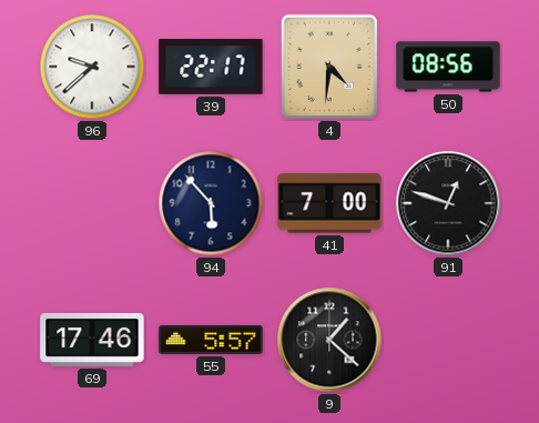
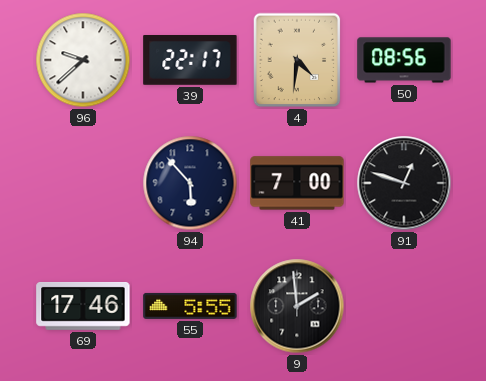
55: 5:57 -> 5:55
9: 1:22 -> 1:59
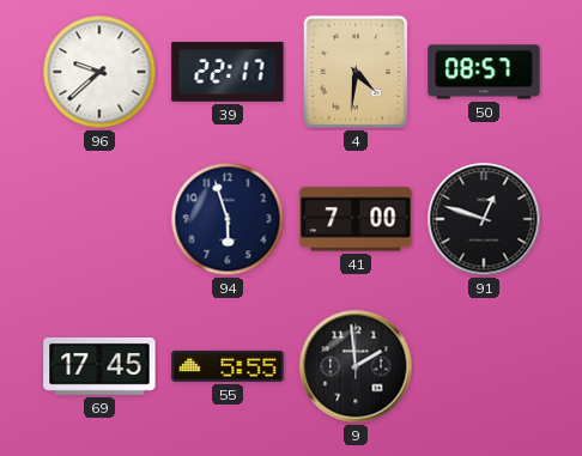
50: 08:56 -> 08:57
94: 5:53 -> 5:57
69: 17:46 -> 17:45
